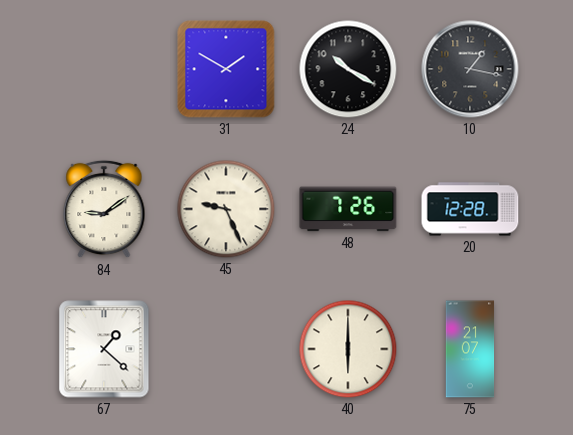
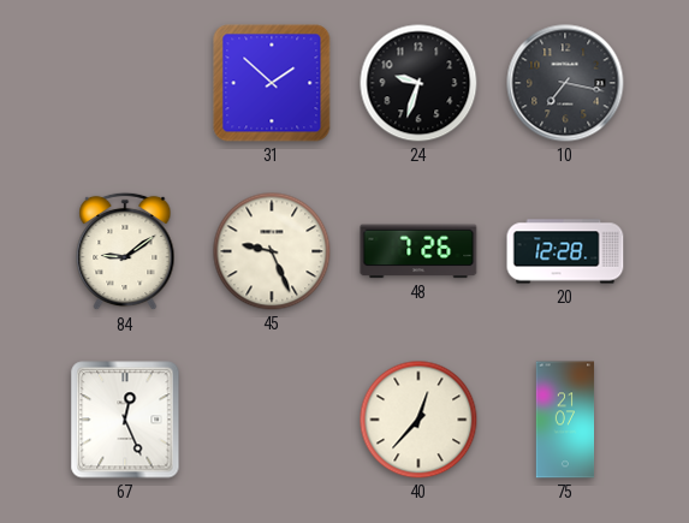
31: 1:50 -> 1:52
24: 10:20 -> 9:33
10: 1:17 -> 7:17
67: 1:22 -> 12:26
40: 6:00 -> 12:37
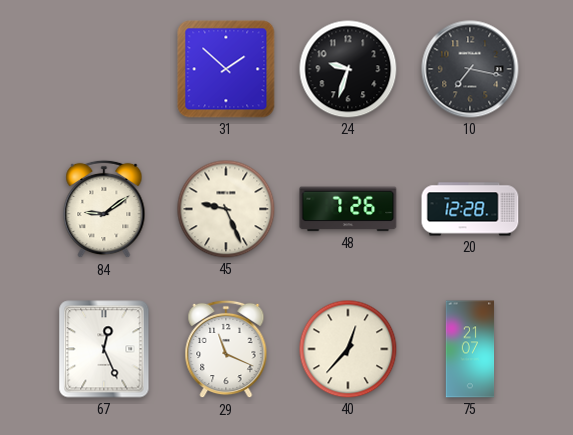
29: none -> 11:19
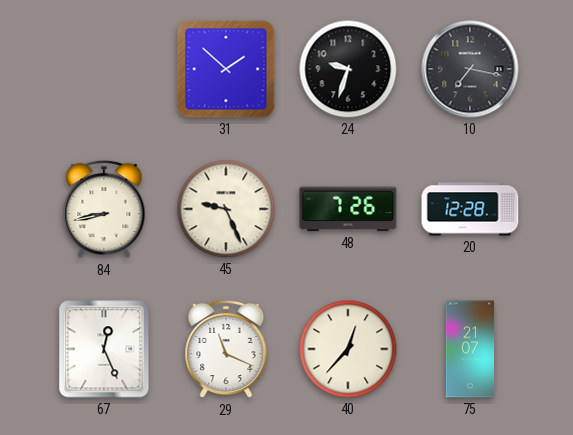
84: 9:09 -> 8:43
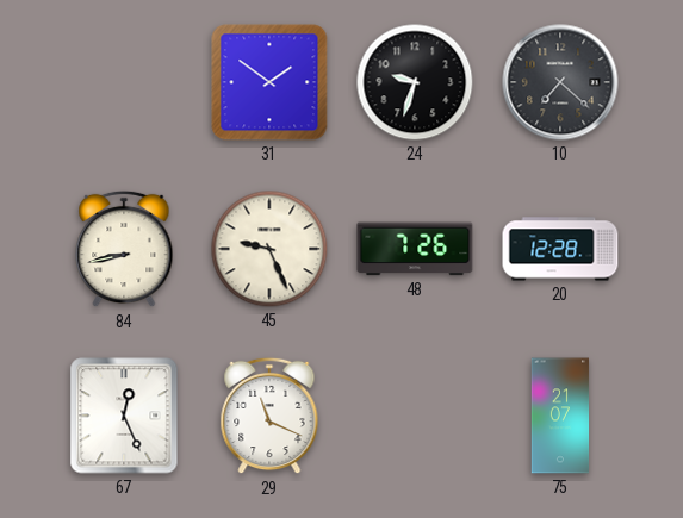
31: 1:52 -> 1:51
10: 7:17 -> 7:22
40: 12:37 -> none
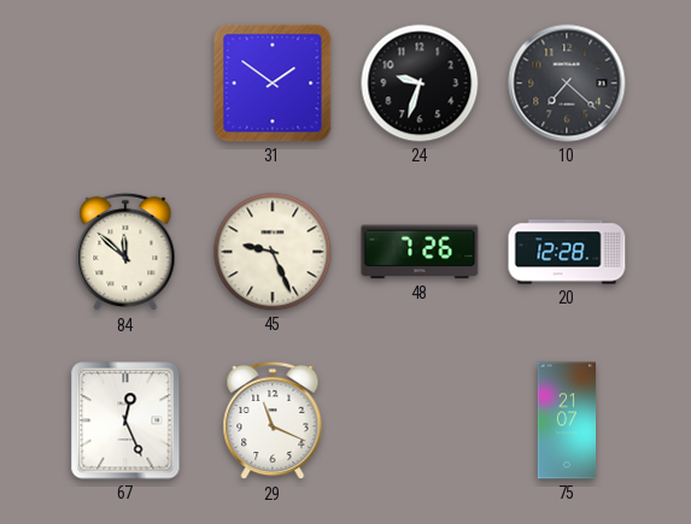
84: 8:43 -> 11:52
